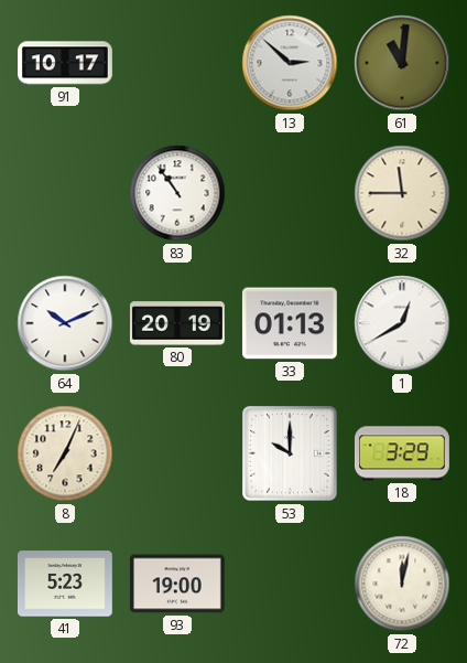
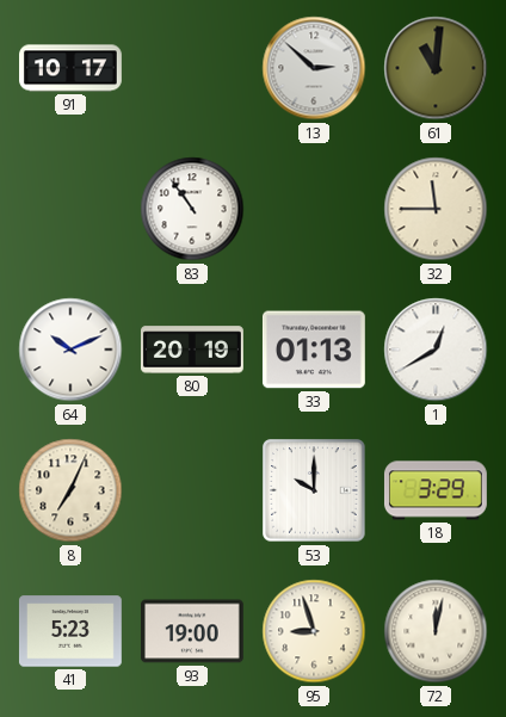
95: none -> 8:57
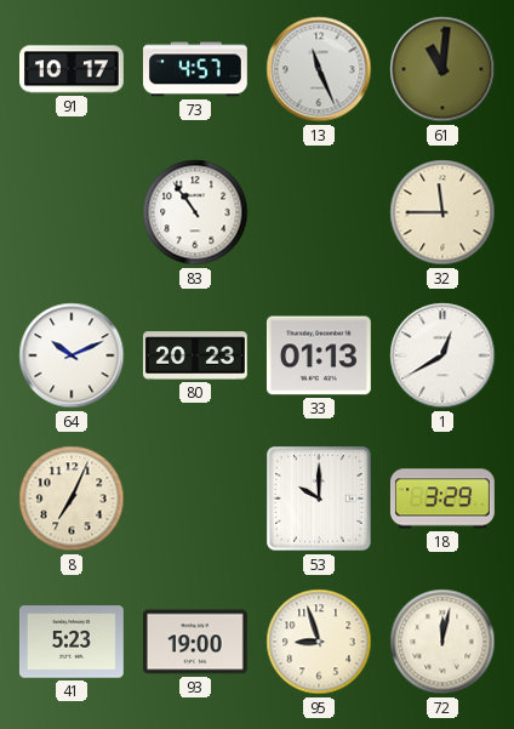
73: none -> 4:57
13: 2:52 -> 11:26
80: 20:19 -> 20:23
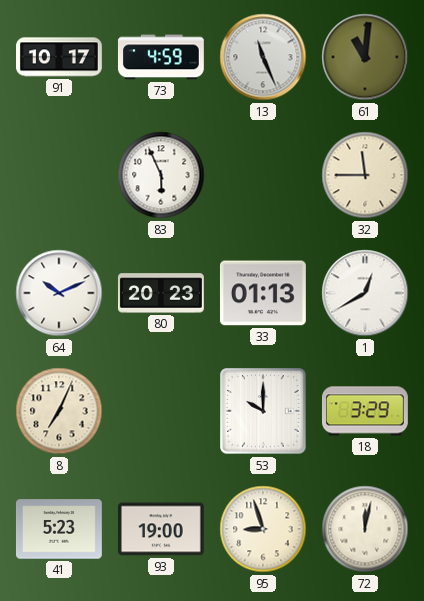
73: 4:57 -> 4:59
83: 10:54 -> 5:56
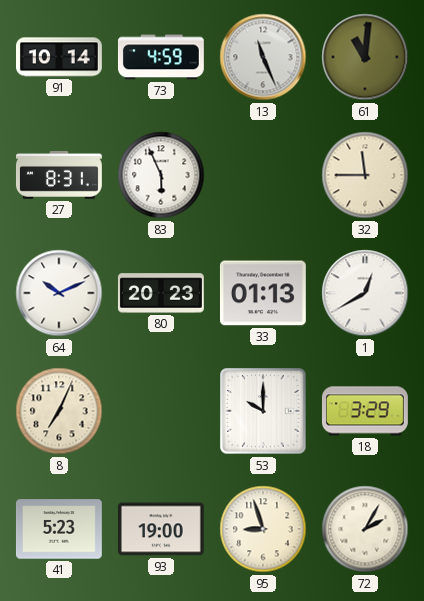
91: 10:17 -> 10:14
27: none -> 8:31
72: 12:02 -> 2:05
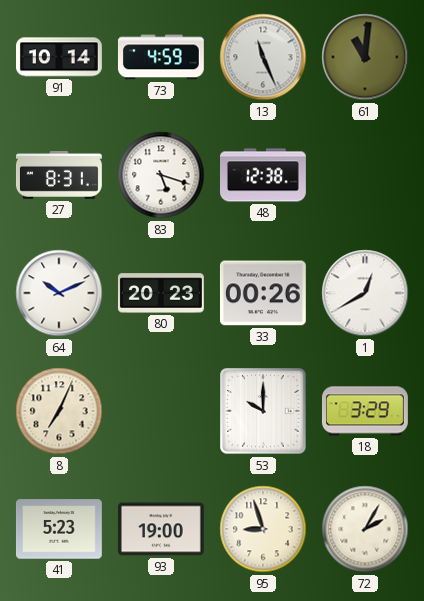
83: 5:56 -> 5:18
48: none -> 12:38
32: 11:45 -> none
33: 01:13 -> 00:26
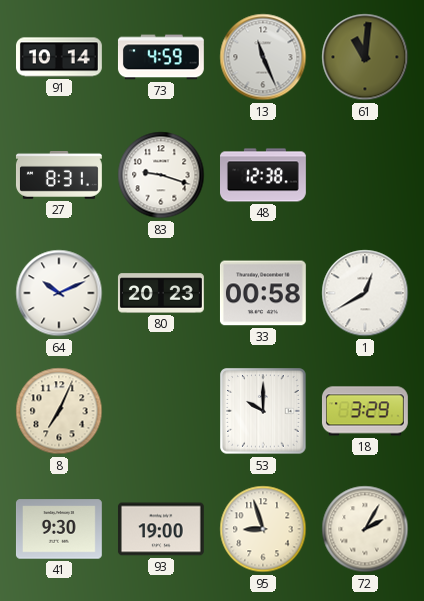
83: 5:18 -> 9:18
33: 00:26 -> 00:58
41: 5:23 -> 9:30
